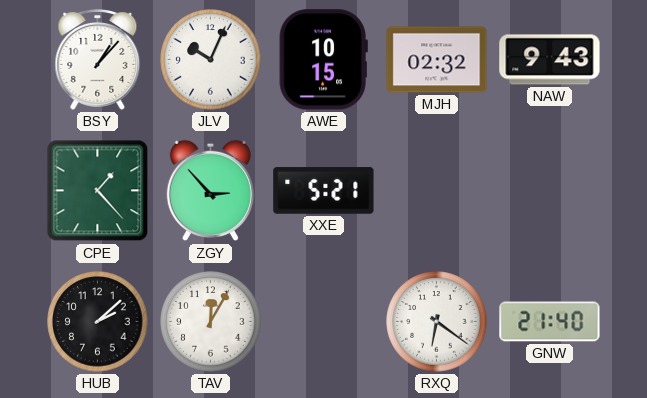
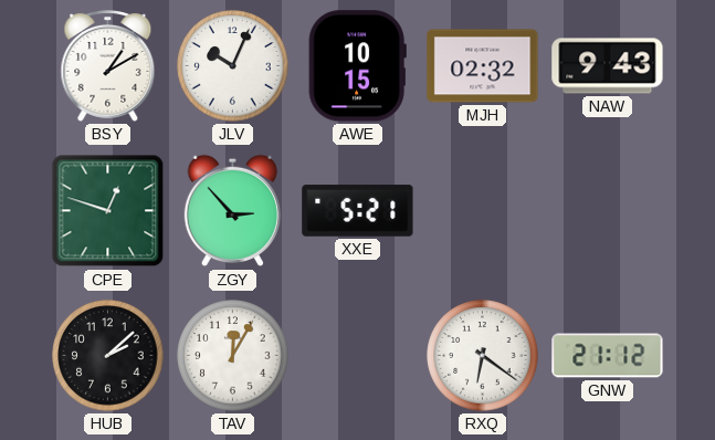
BSY: 1:07 -> 1:10
CPE: 1:23 -> 12:48
GNW: 21:40 -> 21:12
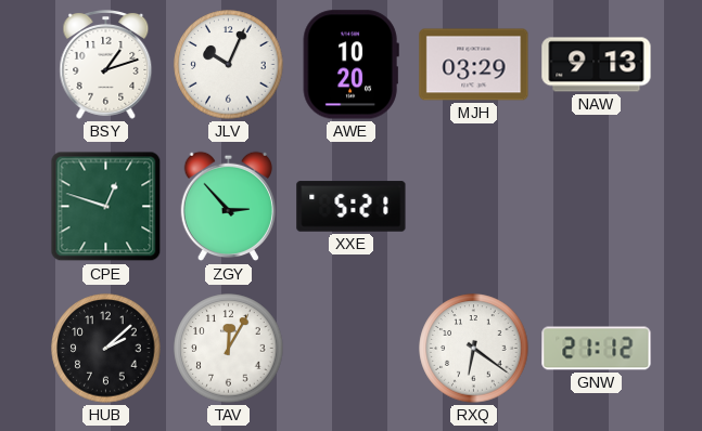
BSY: 1:10 -> 1:12
AWE: 10:15 -> 10:20
MJH: 02:32 -> 03:29
NAW: 9:43 -> 9:13
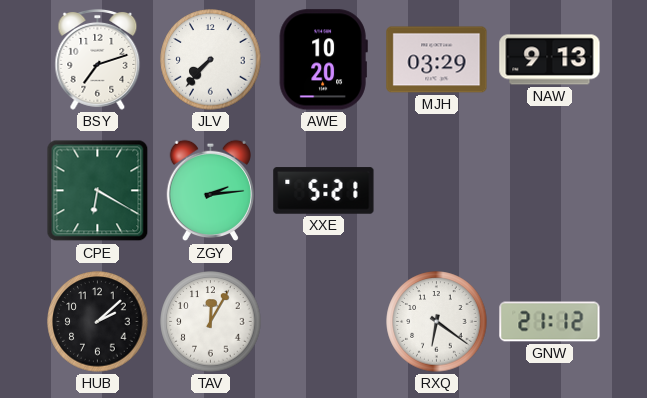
BSY: 1:12 -> 7:12
JLV: 10:04 -> 7:37
CPE: 12:48 -> 6:20
ZGY: 2:53 -> 2:14
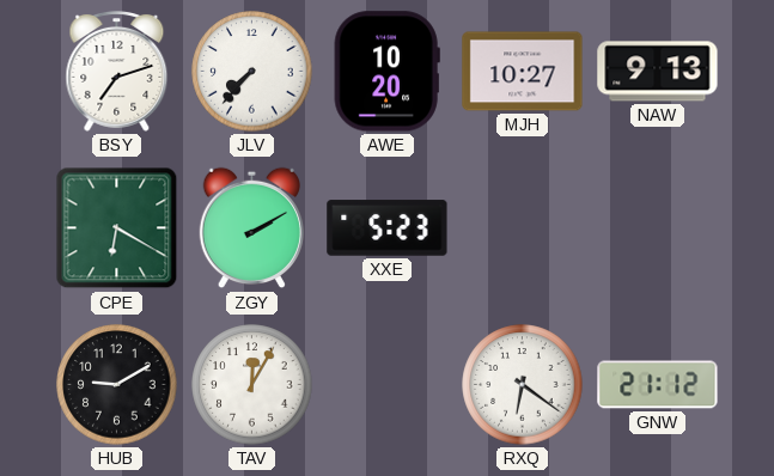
MJH: 03:29 -> 10:27
ZGY: 2:14 -> 2:10
XXE: 5:21 -> 5:23
HUB: 2:08 -> 9:10
